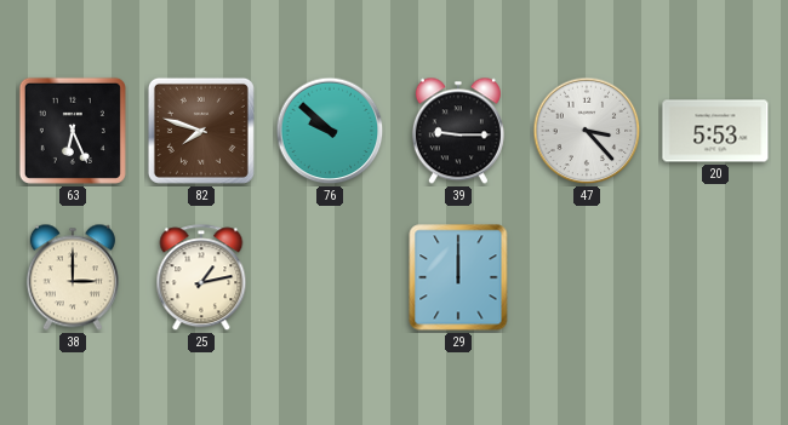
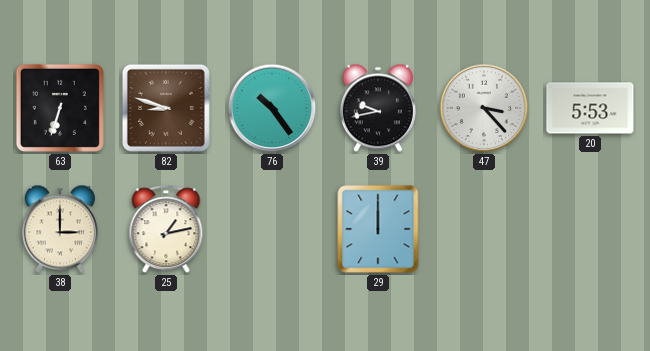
63: 6:26 -> 6:33
82: 7:48 -> 8:48
76: 9:52 -> 10:24
39: 9:15 -> 9:43
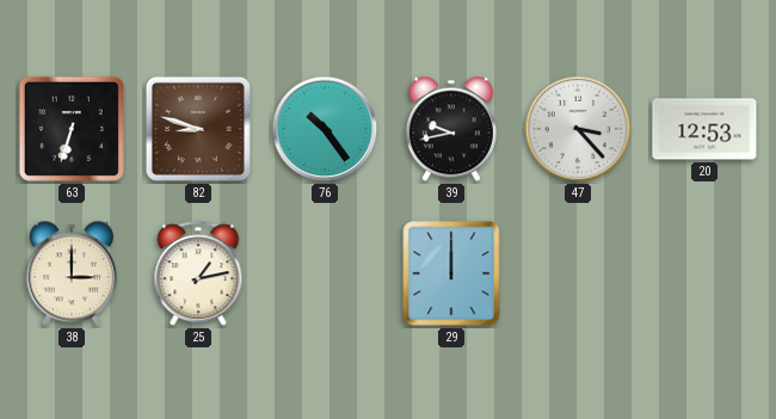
20: 5:53 -> 12:53
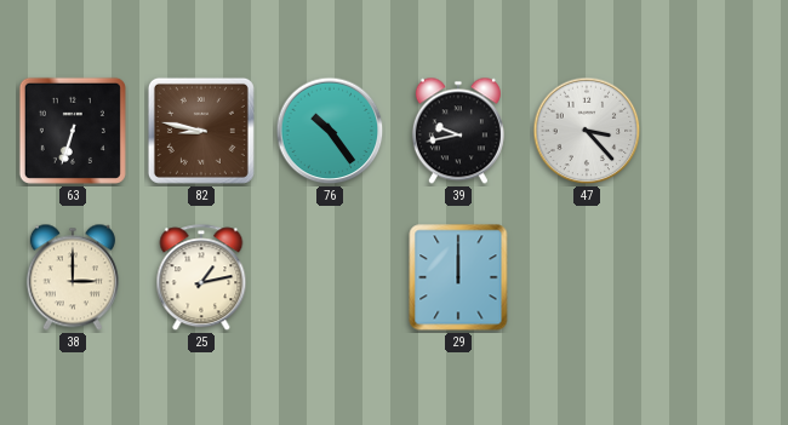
82: 8:48 -> 8:47
20: 12:53 -> none
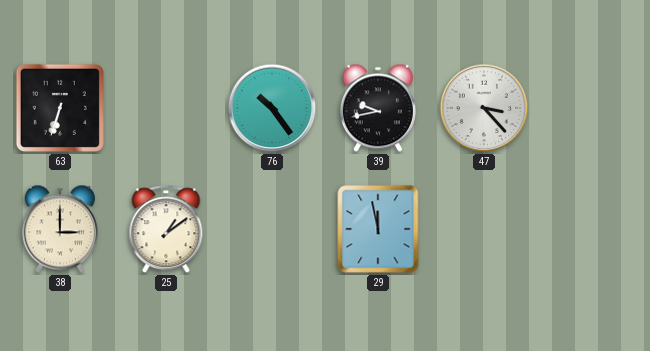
82: 8:47 -> none
25: 1:13 -> 1:09
29: 12:00 -> 11:58
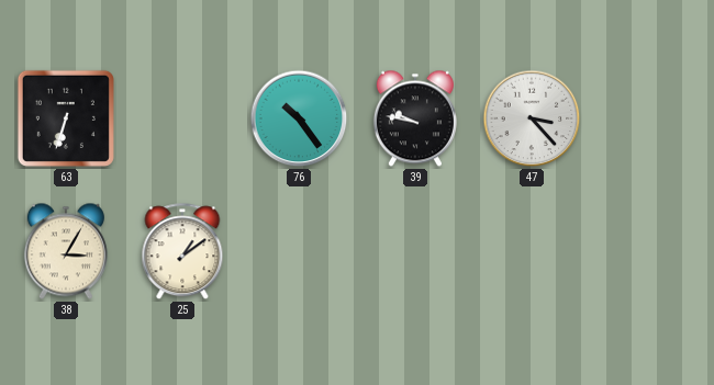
39: 9:43 -> 9:47
38: 3:00 -> 3:05
29: 11:58 -> none
